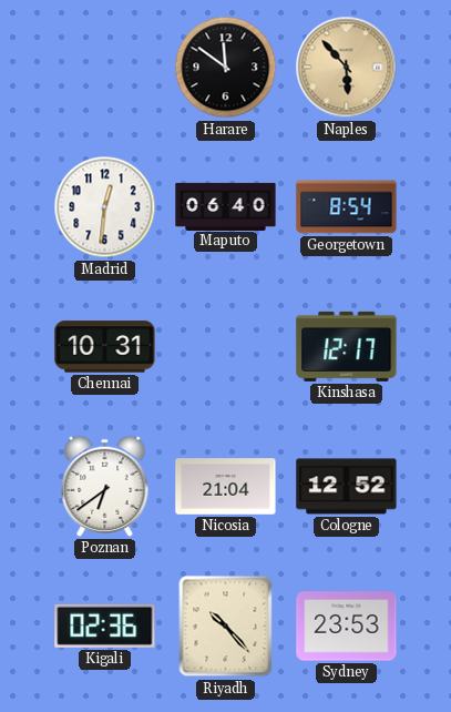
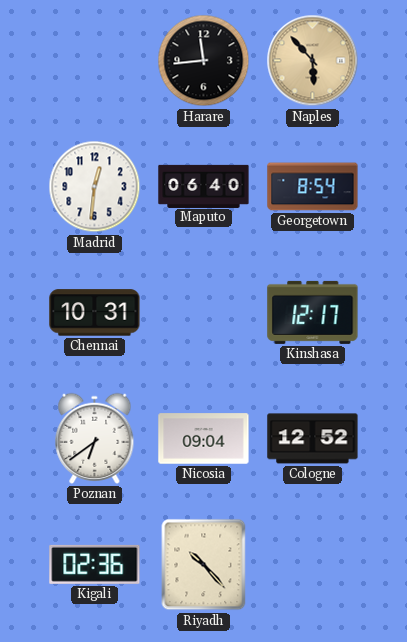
Harare: 11:51 -> 11:44
Nicosia: 21:04 -> 09:04
Sydney: 23:53 -> none
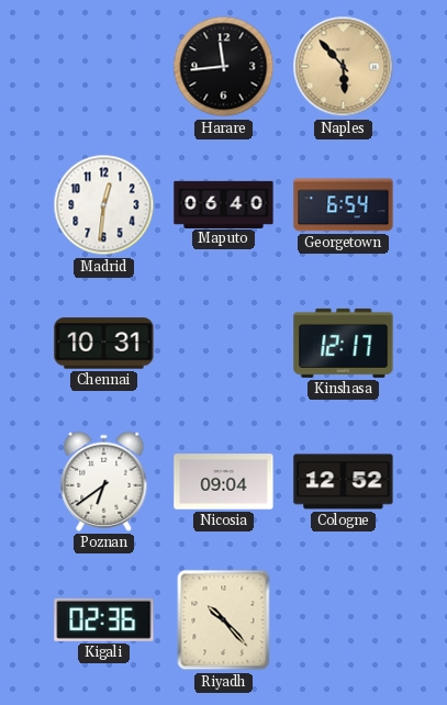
Georgetown: 8:54 -> 6:54
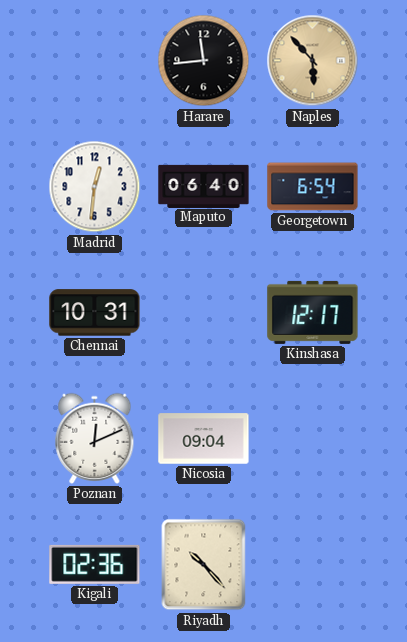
Poznan: 6:39 -> 12:11
Cologne: 12:52 -> none
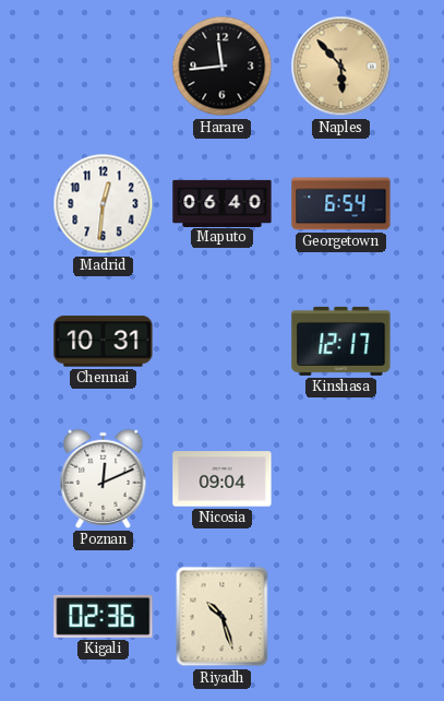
Riyadh: 10:23 -> 10:27
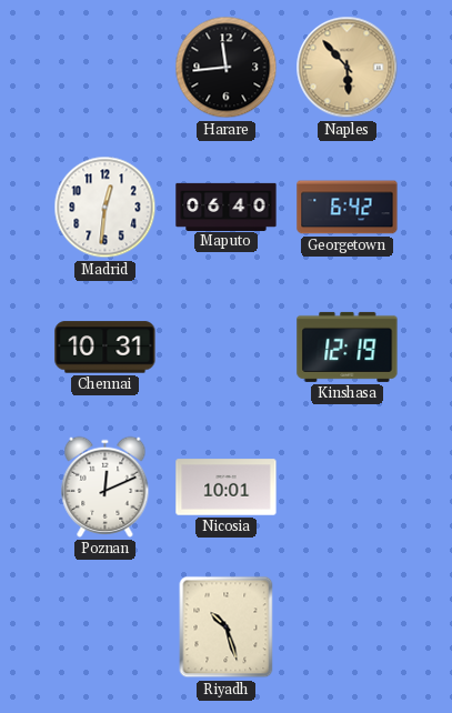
Georgetown: 6:54 -> 6:42
Kinshasa: 12:17 -> 12:19
Nicosia: 09:04 -> 10:01
Kigali: 02:36 -> none
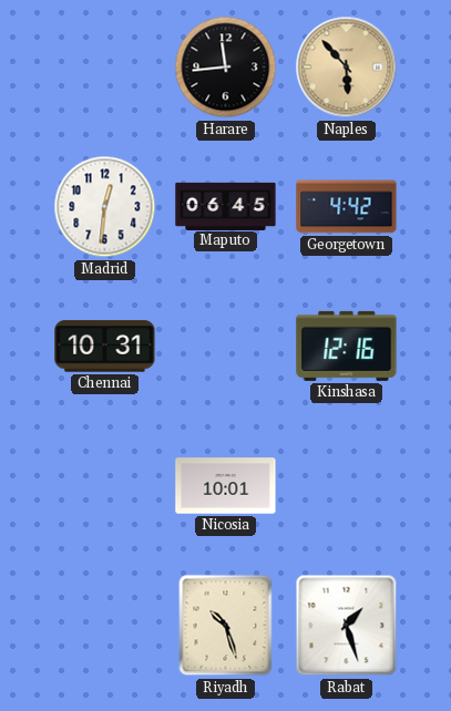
Maputo: 06:40 -> 06:45
Georgetown: 6:42 -> 4:42
Kinshasa: 12:19 -> 12:16
Poznan: 12:11 -> none
Rabat: none -> 1:27
